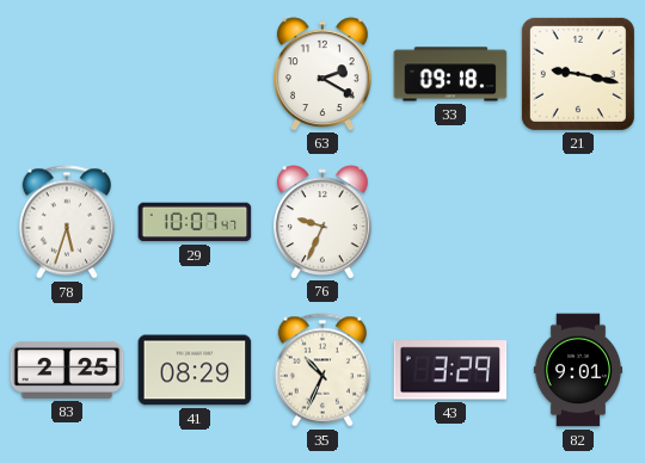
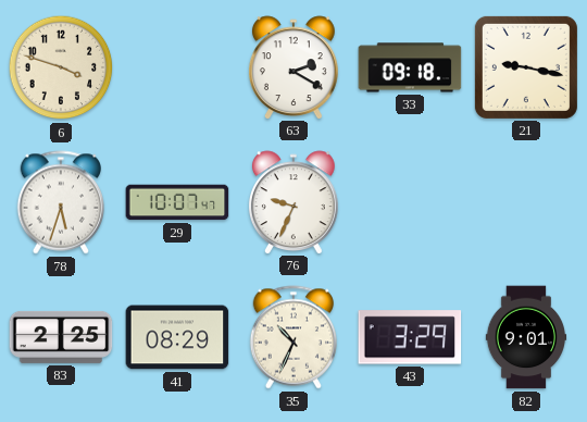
6: none -> 3:48
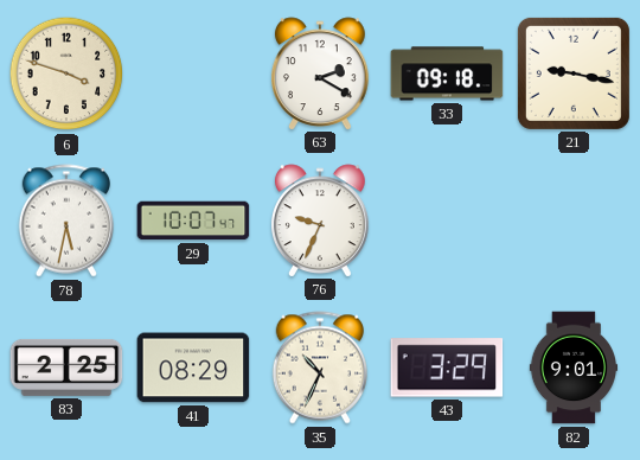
78: 5:33 -> 5:32
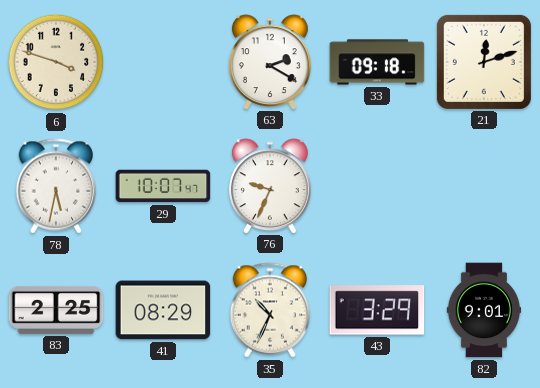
21: 9:17 -> 12:12
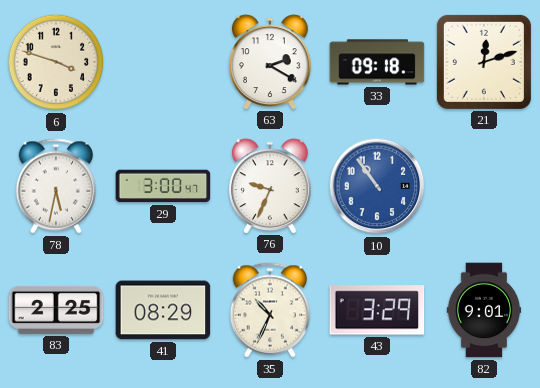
29: 10:07 -> 3:00
10: none -> 10:54
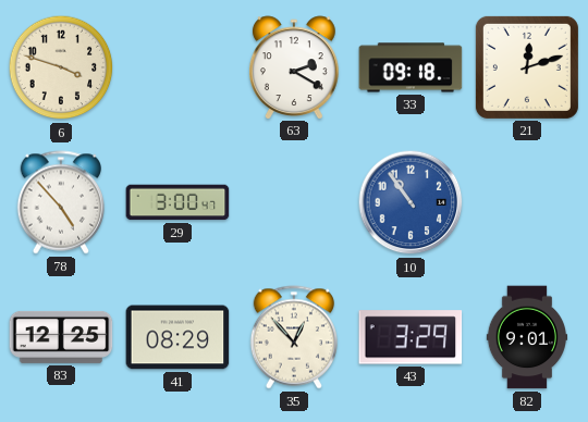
78: 5:32 -> 4:53
76: 9:34 -> none
83: 2:25 -> 12:25
35: 10:34 -> 12:53
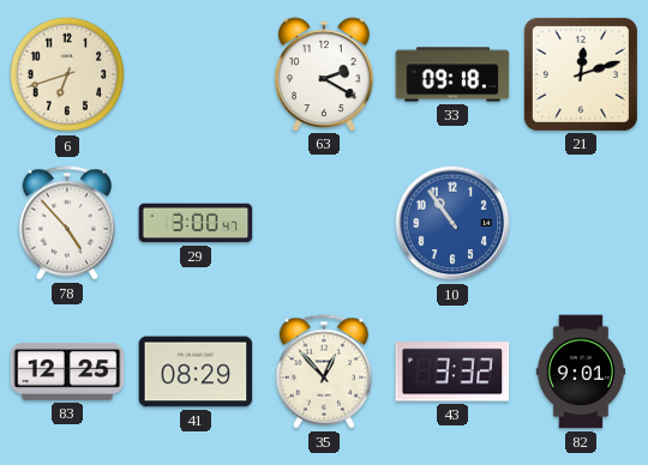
6: 3:48 -> 6:42
43: 3:29 -> 3:32
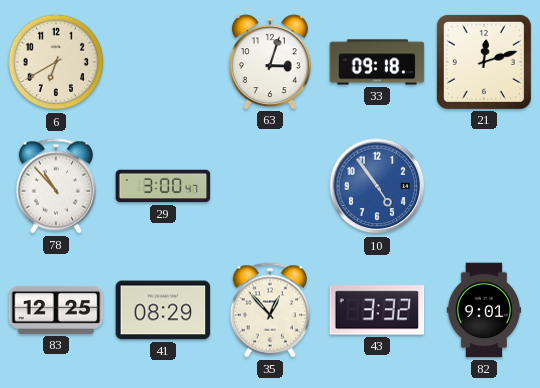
6: 6:42 -> 6:40
63: 2:20 -> 3:03
78: 4:53 -> 10:53
10: 10:54 -> 4:54
